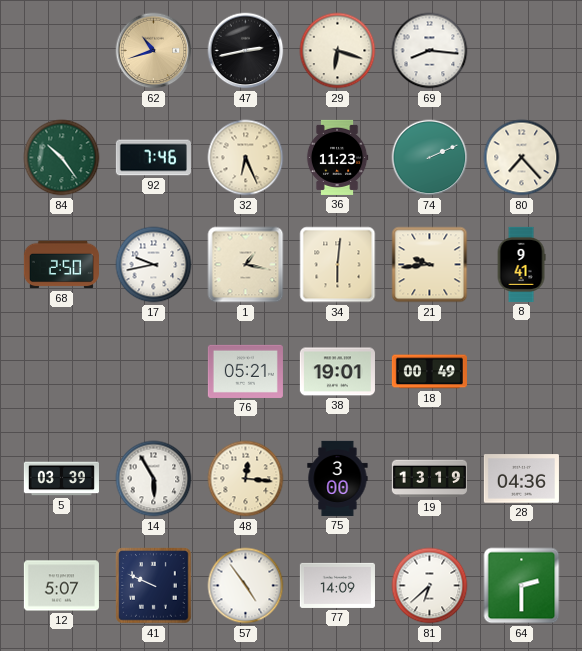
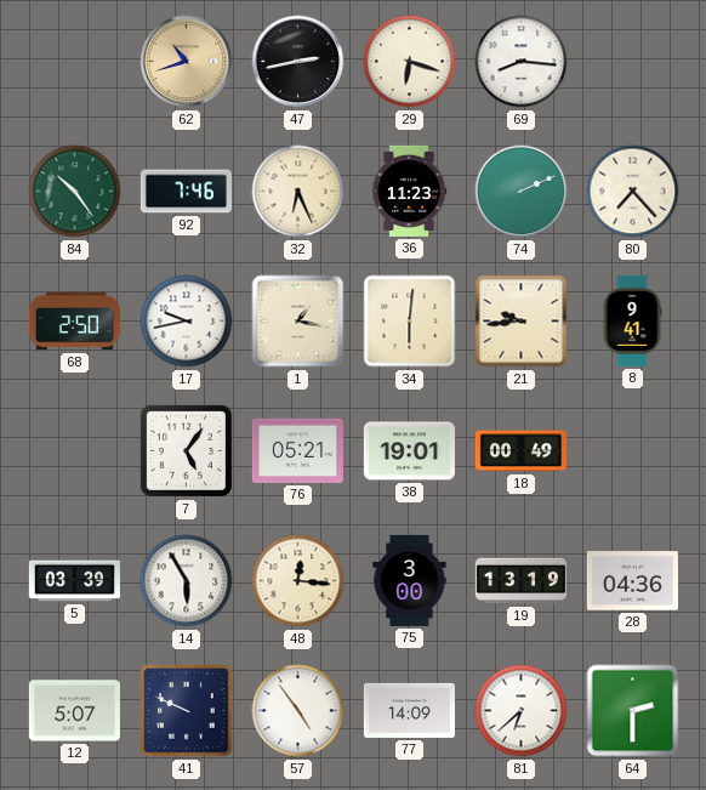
7: none -> 5:06
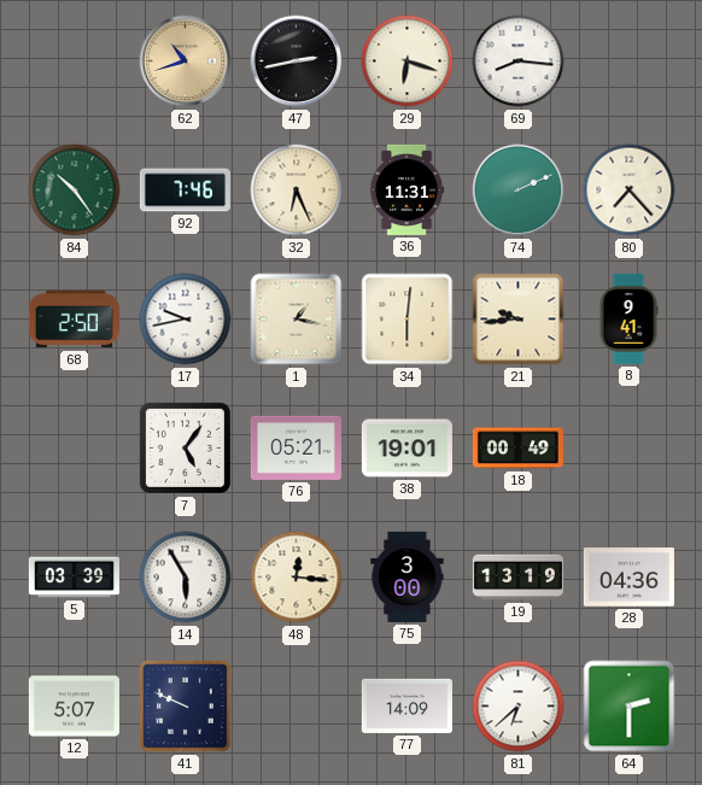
36: 11:23 -> 11:31
57: 4:54 -> none
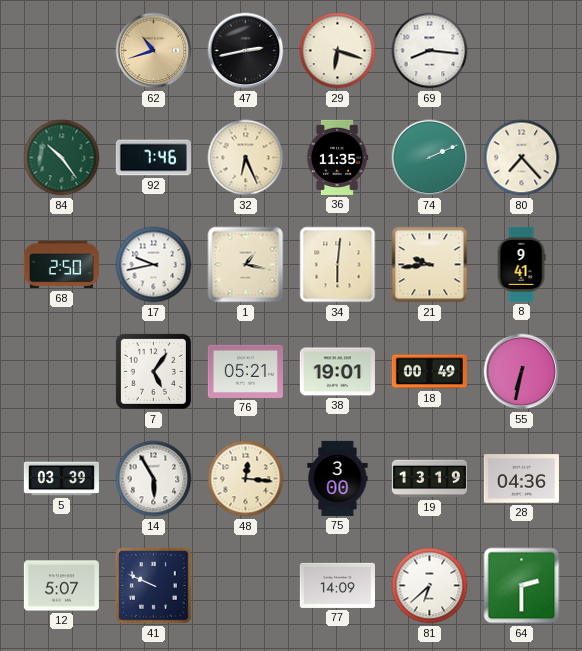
36: 11:31 -> 11:35
55: none -> 6:32
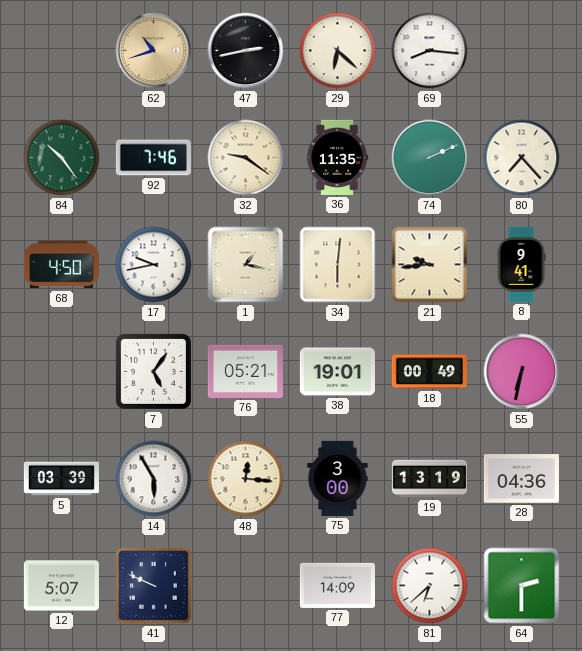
29: 6:18 -> 6:22
32: 6:26 -> 9:21
68: 2:50 -> 4:50
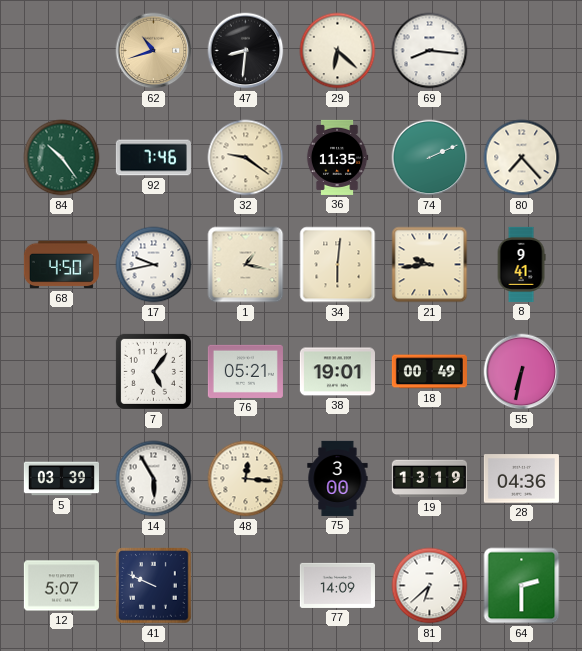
47: 2:43 -> 8:31
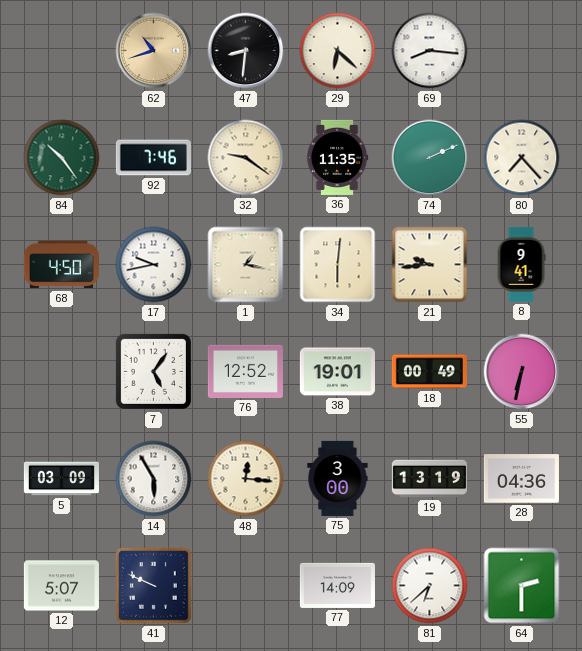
76: 05:21 -> 12:52
5: 03:39 -> 03:09
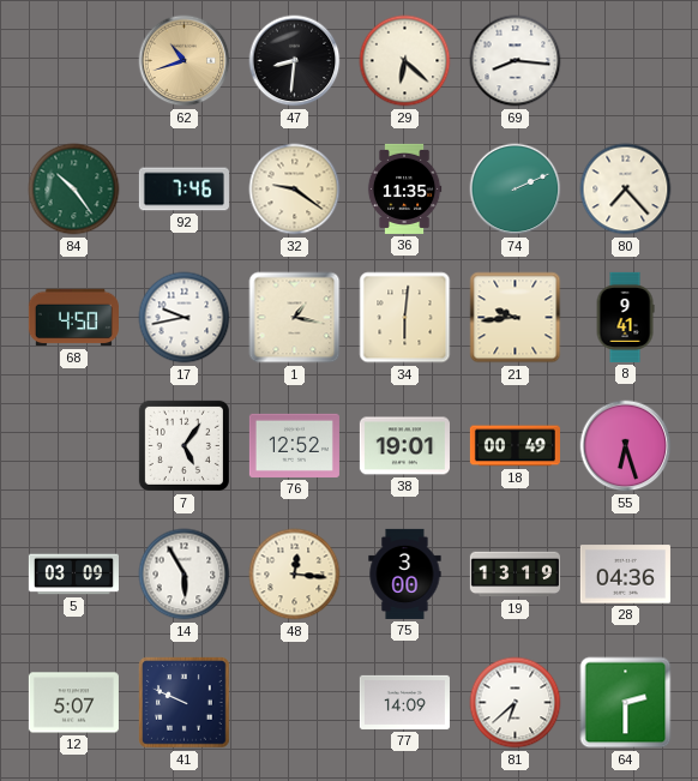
55: 6:32 -> 6:27
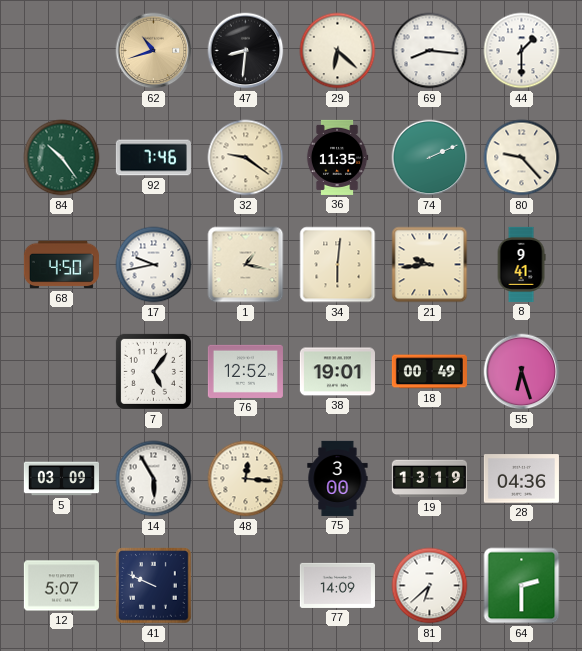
44: none -> 1:30
80: 7:23 -> 9:23
